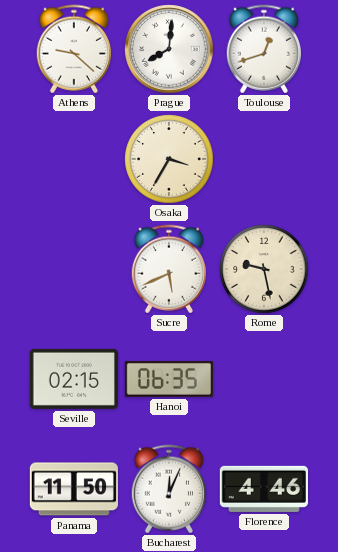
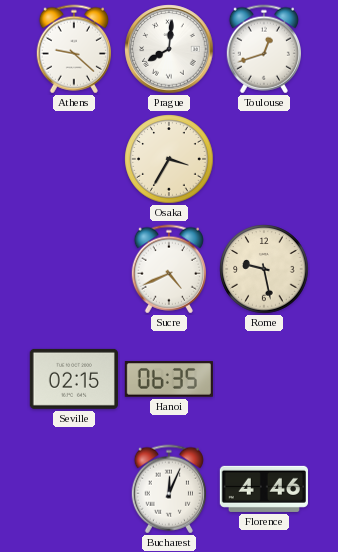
Sucre: 5:41 -> 4:41
Panama: 11:50 -> none
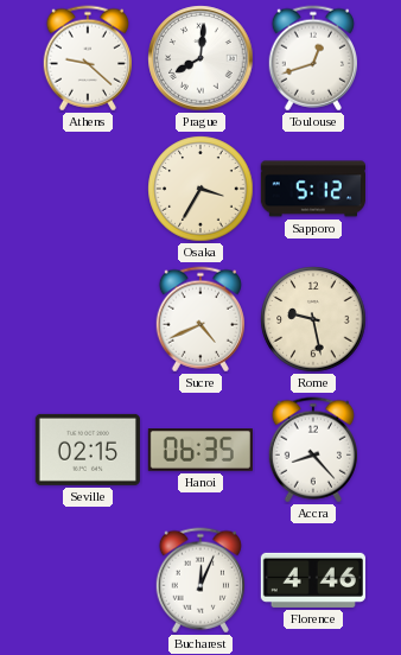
Sapporo: none -> 5:12
Accra: none -> 8:23
